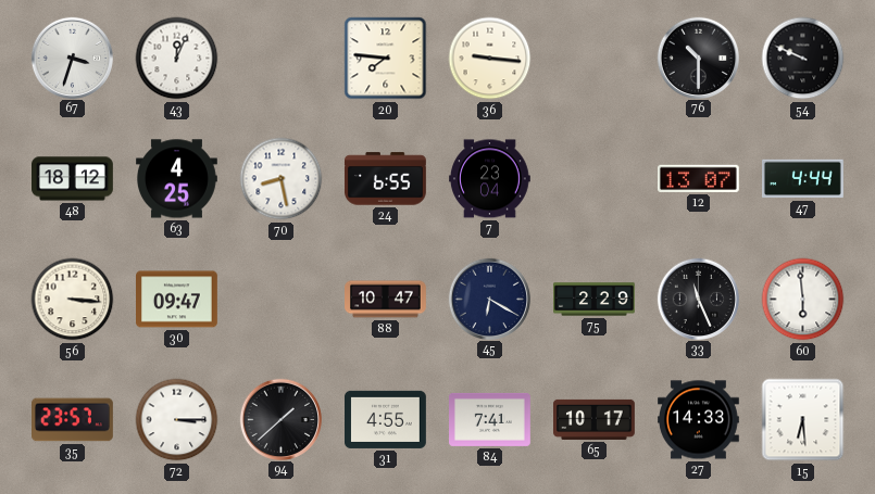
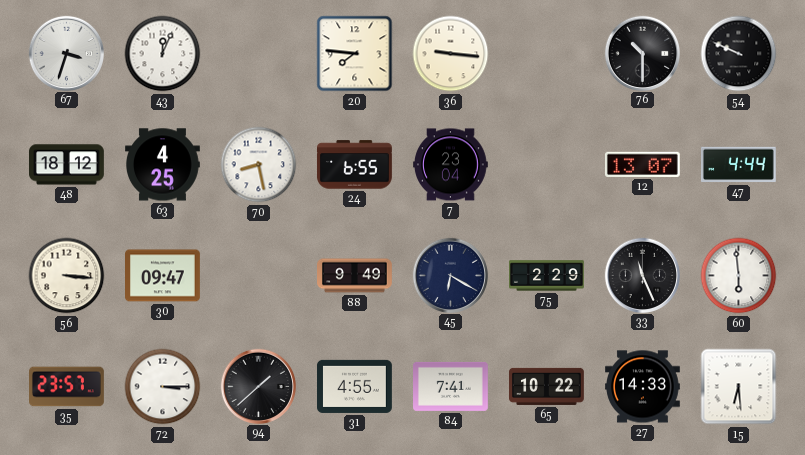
88: 10:47 -> 9:49
65: 10:17 -> 10:22
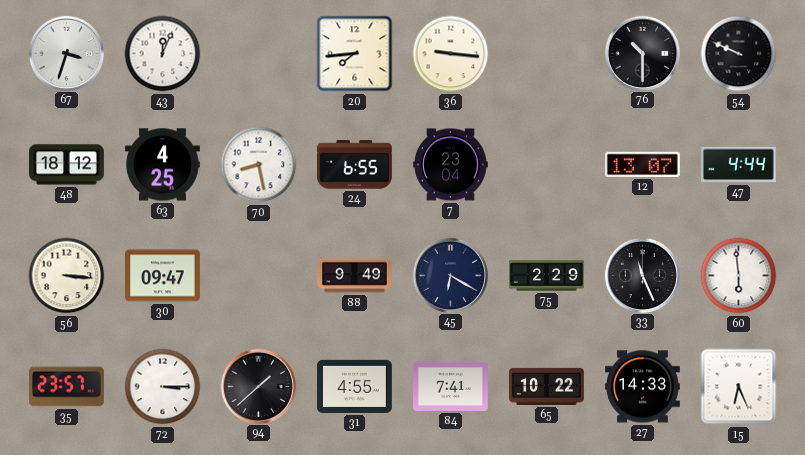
20: 7:46 -> 7:44
15: 6:29 -> 6:26
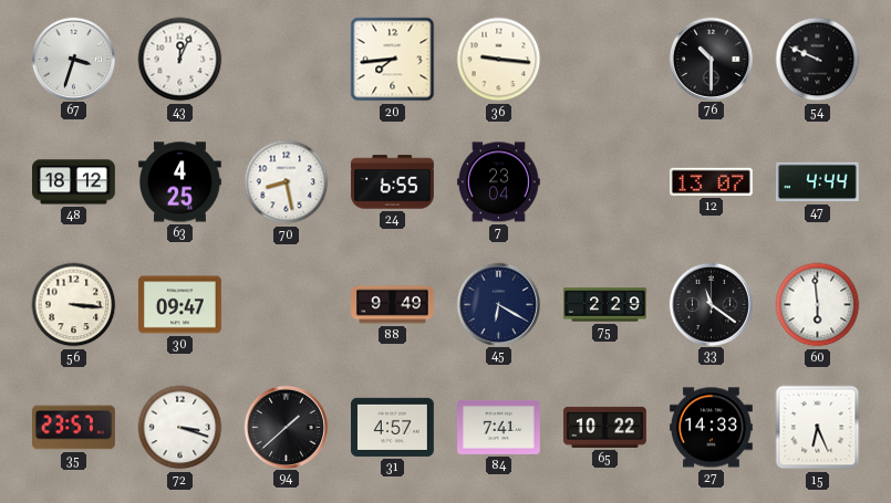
33: 11:26 -> 11:21
72: 3:15 -> 3:18
31: 4:55 -> 4:57
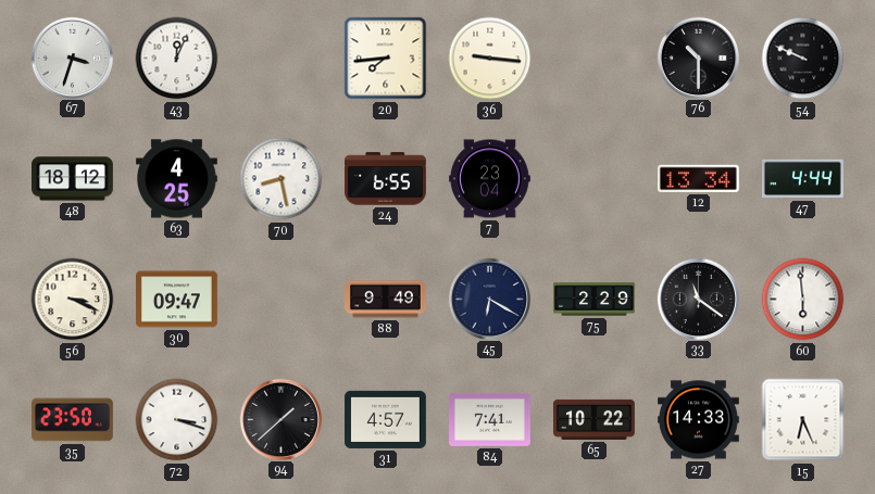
12: 13:07 -> 13:34
56: 3:16 -> 3:19
35: 23:57 -> 23:50
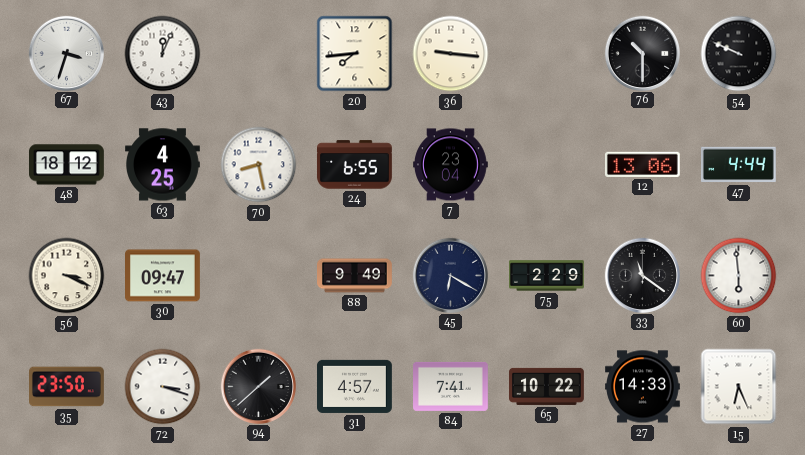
12: 13:34 -> 13:06
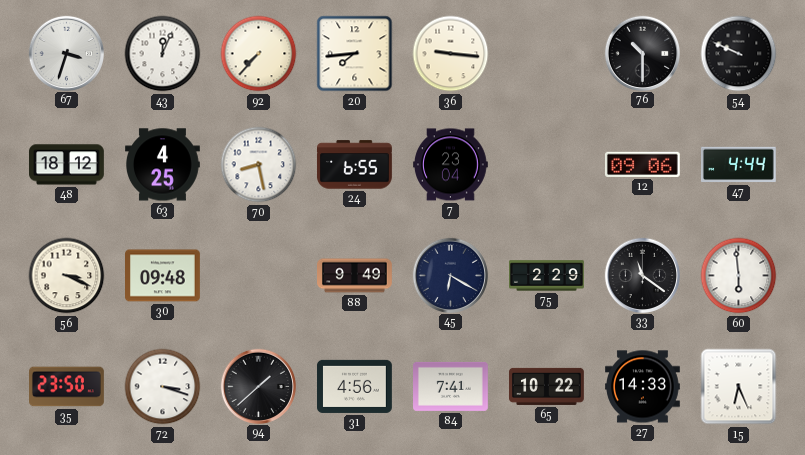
92: none -> 7:37
12: 13:06 -> 09:06
30: 09:47 -> 09:48
31: 4:57 -> 4:56
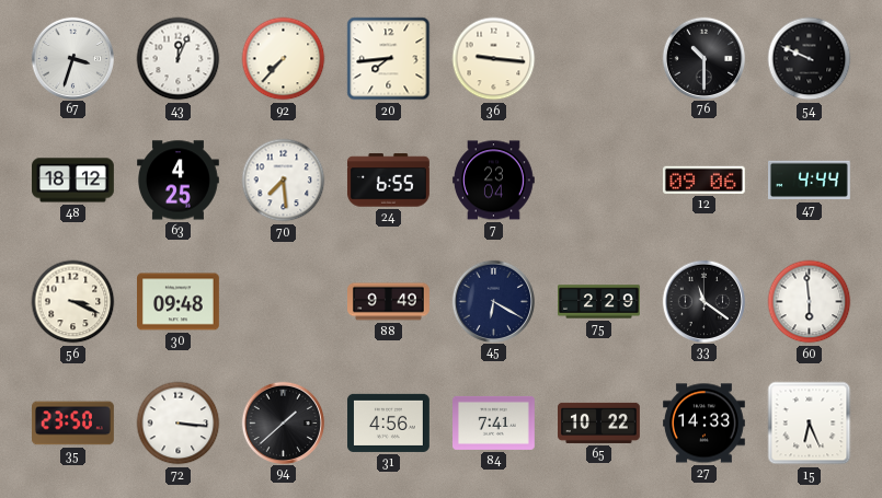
70: 8:28 -> 7:29
72: 3:18 -> 3:16
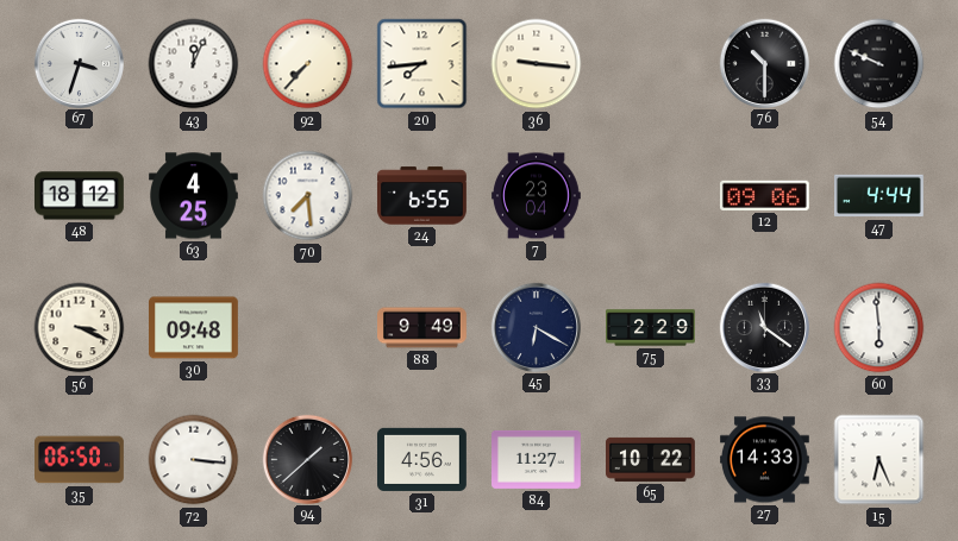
35: 23:50 -> 06:50
84: 7:41 -> 11:27
